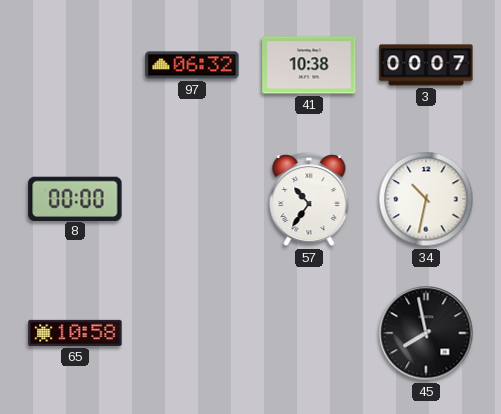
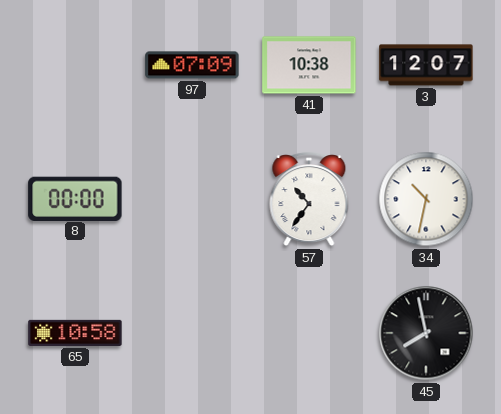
97: 06:32 -> 07:09
3: 00:07 -> 12:07
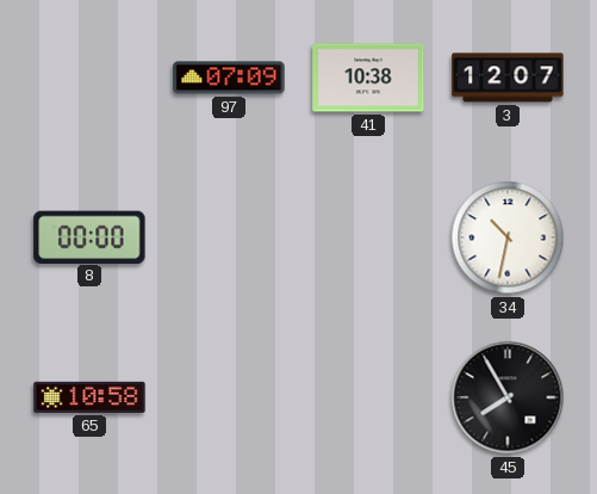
57: 10:36 -> none
45: 7:58 -> 7:55
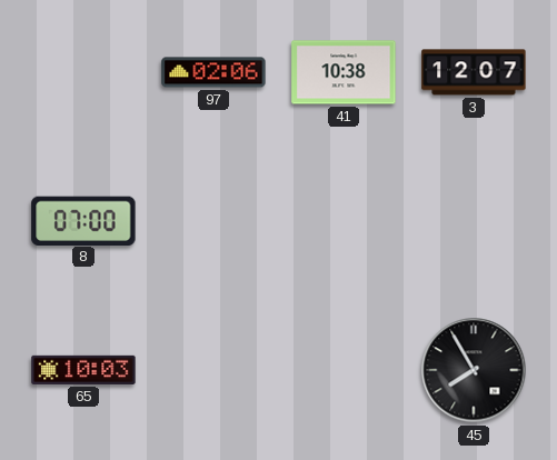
97: 07:09 -> 02:06
8: 00:00 -> 07:00
34: 10:32 -> none
65: 10:58 -> 10:03
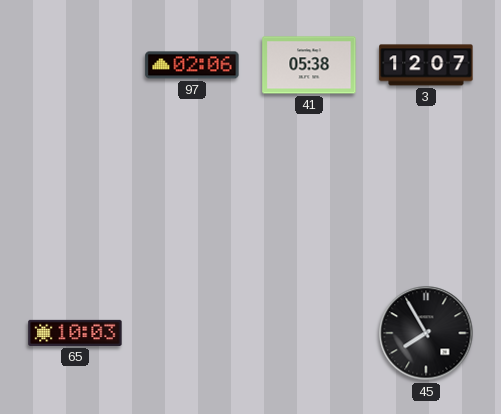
41: 10:38 -> 05:38
8: 07:00 -> none
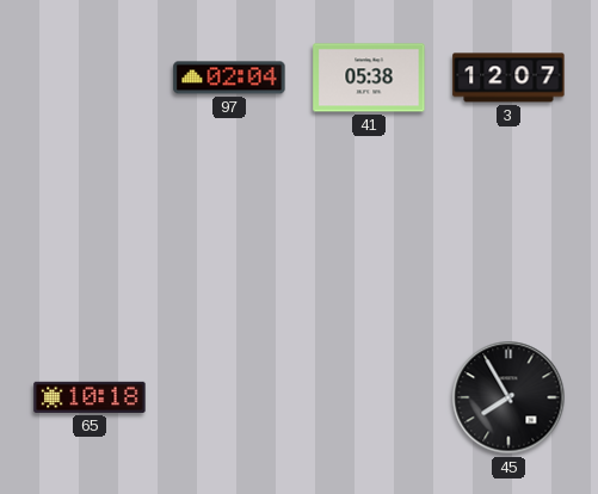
97: 02:06 -> 02:04
65: 10:03 -> 10:18
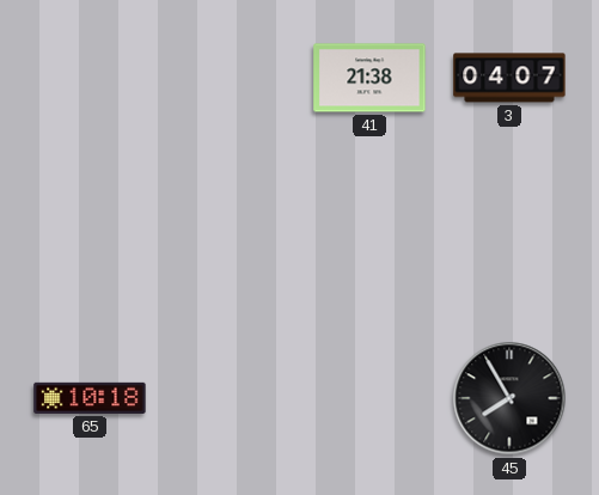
97: 02:04 -> none
41: 05:38 -> 21:38
3: 12:07 -> 04:07
